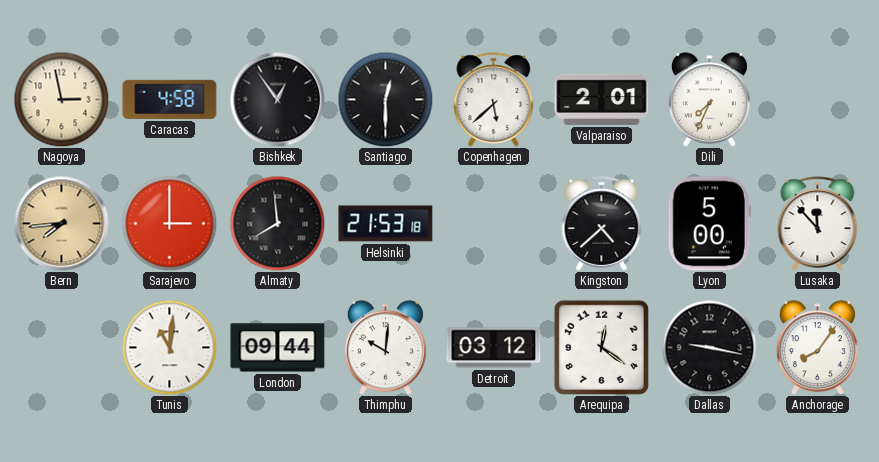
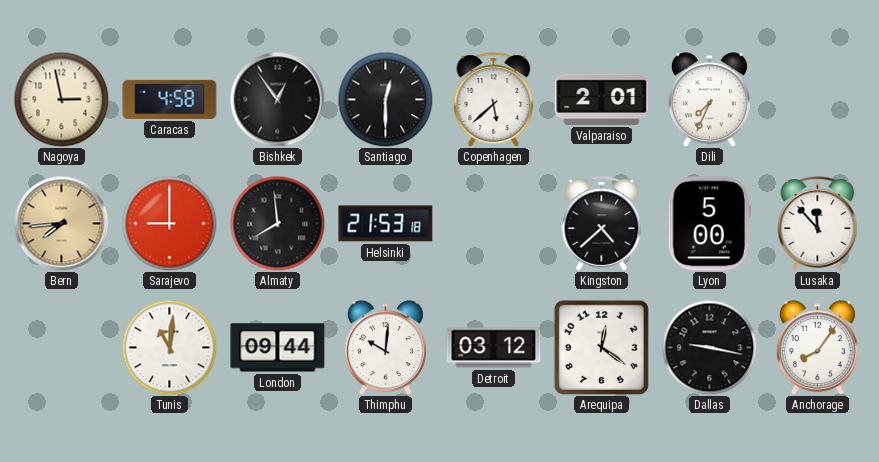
Sarajevo: 3:00 -> 9:00
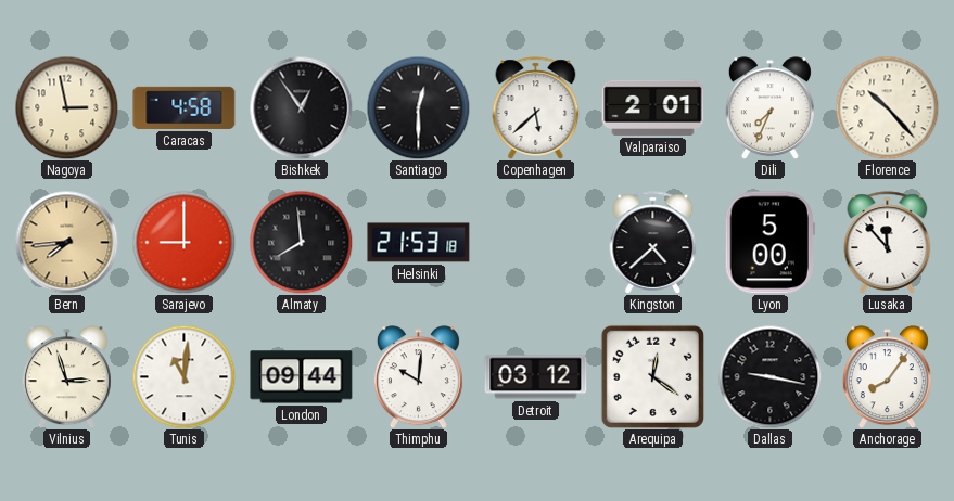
Florence: none -> 10:23
Vilnius: none -> 2:57
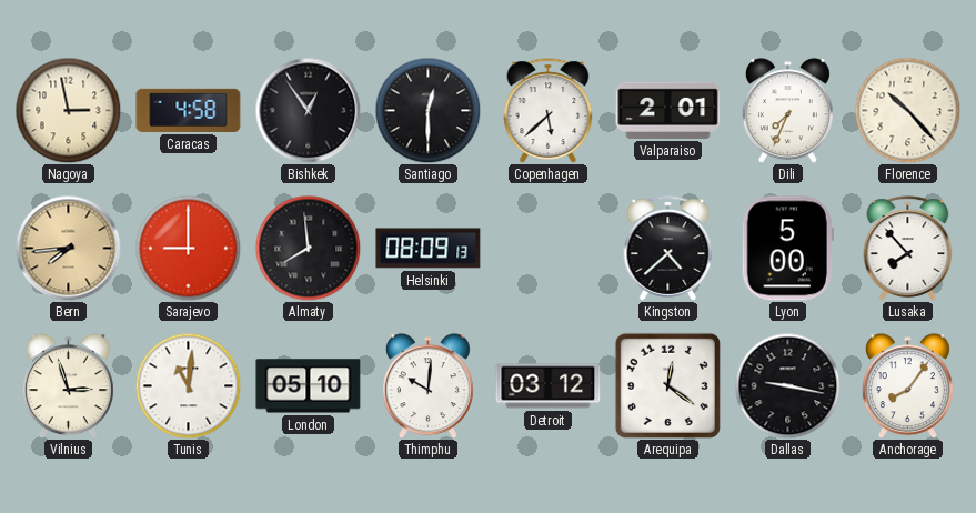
Helsinki: 21:53 -> 08:09
Lusaka: 11:53 -> 7:53
London: 09:44 -> 05:10
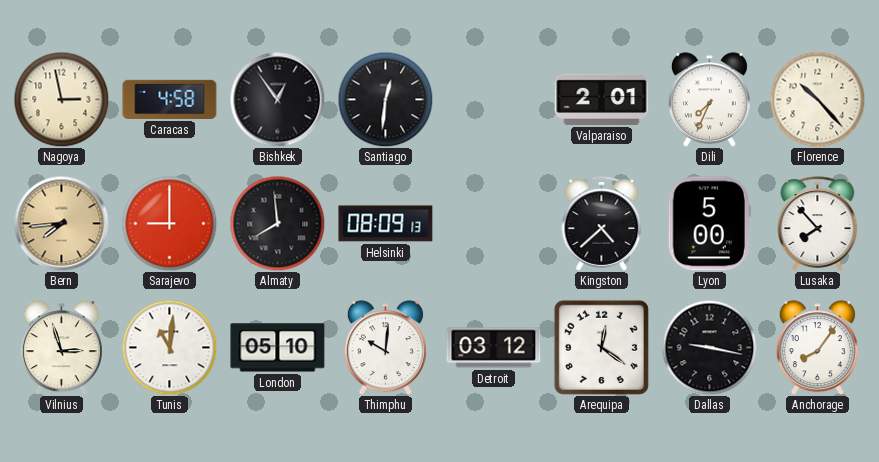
Santiago: 12:30 -> 12:31
Copenhagen: 5:38 -> none
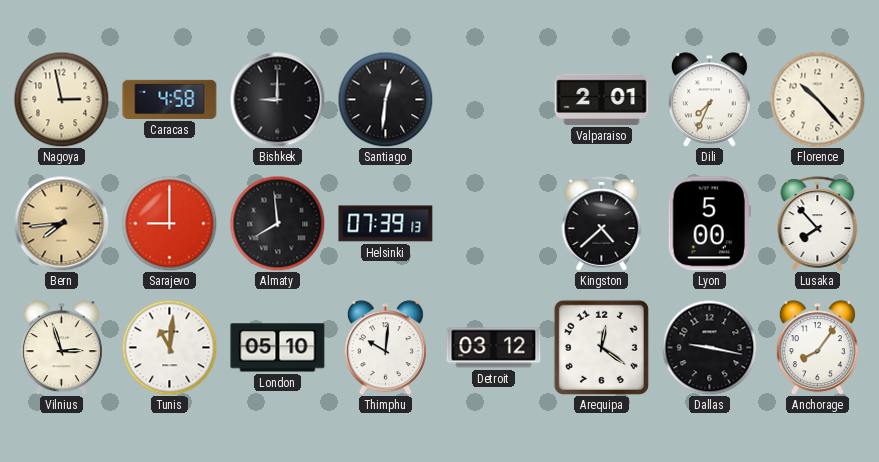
Bishkek: 12:54 -> 9:00
Helsinki: 08:09 -> 07:39
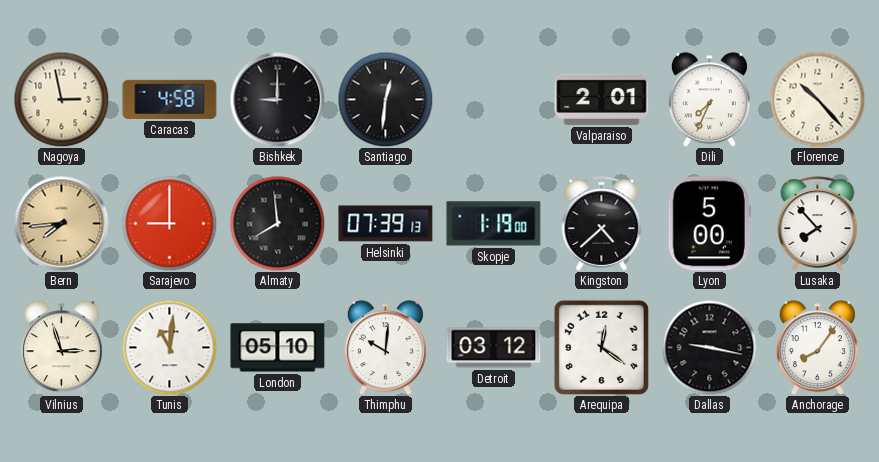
Skopje: none -> 1:19
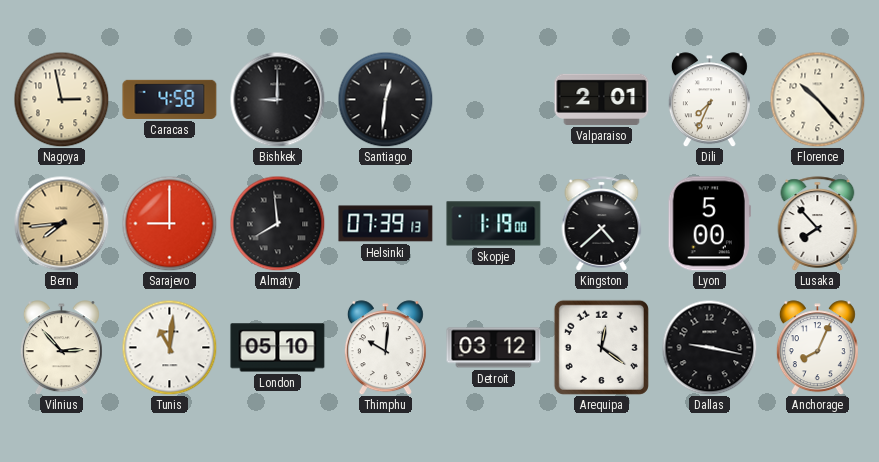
Vilnius: 2:57 -> 2:53
Anchorage: 8:06 -> 8:04
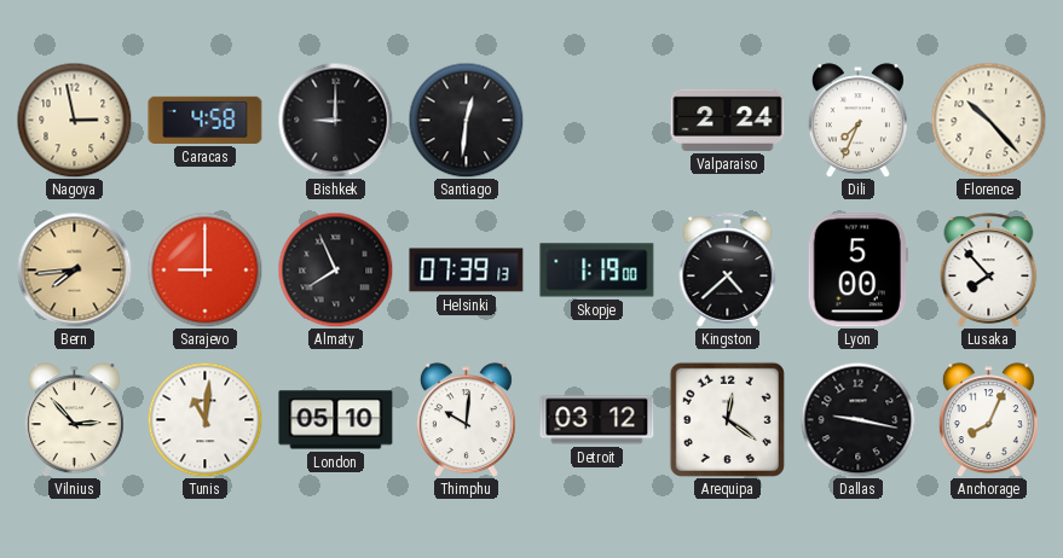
Valparaiso: 2:01 -> 2:24
Almaty: 7:59 -> 7:56
